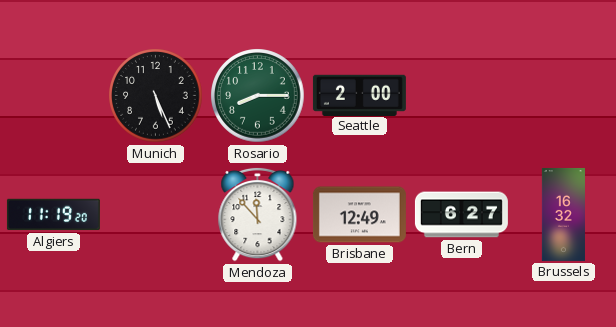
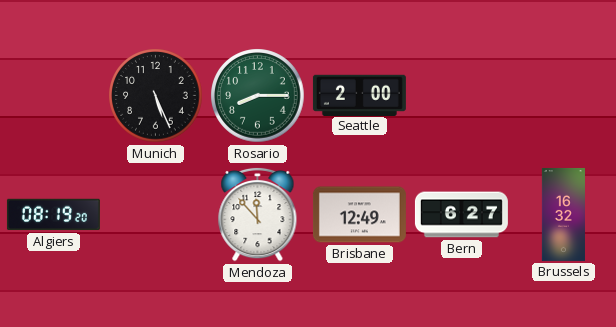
Algiers: 11:19 -> 08:19
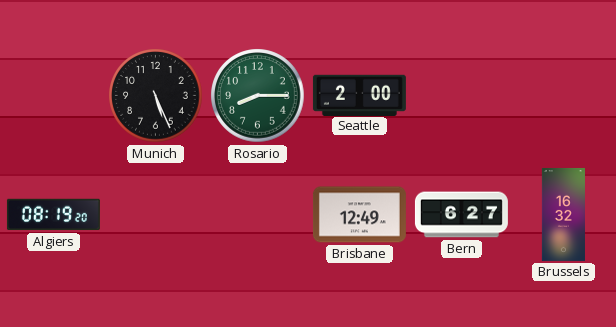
Mendoza: 11:53 -> none
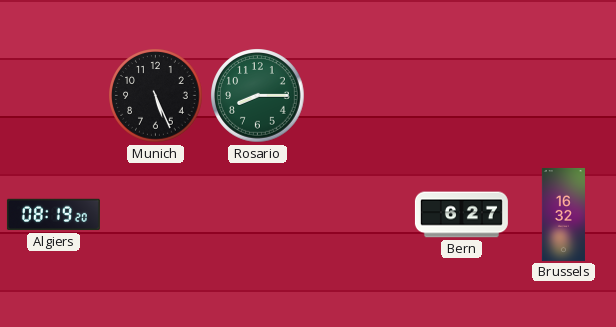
Seattle: 2:00 -> none
Brisbane: 12:49 -> none
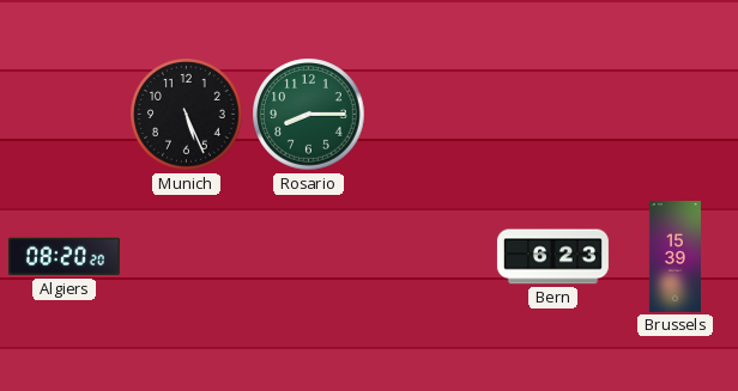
Algiers: 08:19 -> 08:20
Bern: 6:27 -> 6:23
Brussels: 16:32 -> 15:39
